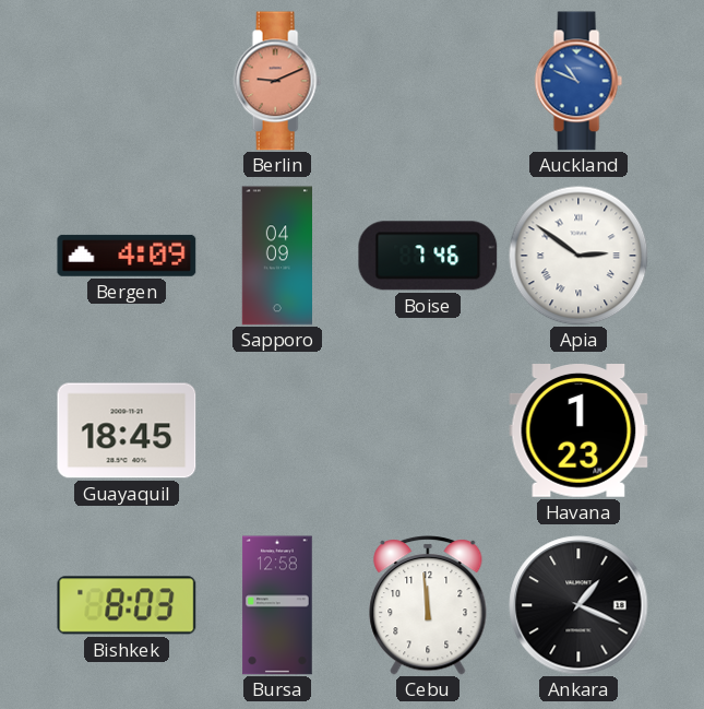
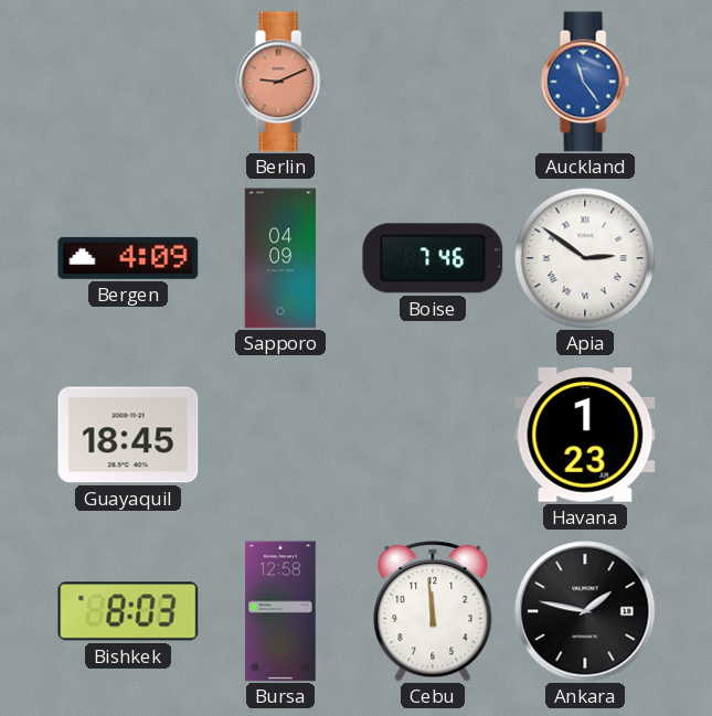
Auckland: 10:49 -> 11:24
Ankara: 1:19 -> 1:47
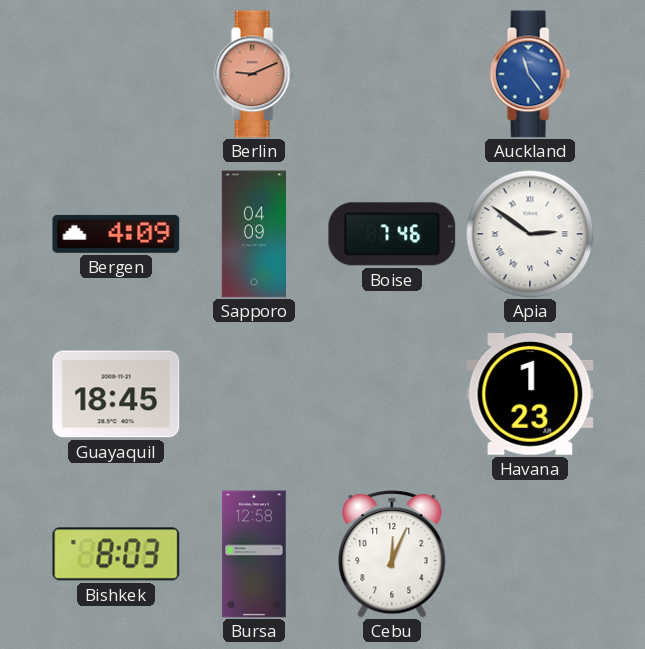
Cebu: 11:59 -> 12:04
Ankara: 1:47 -> none
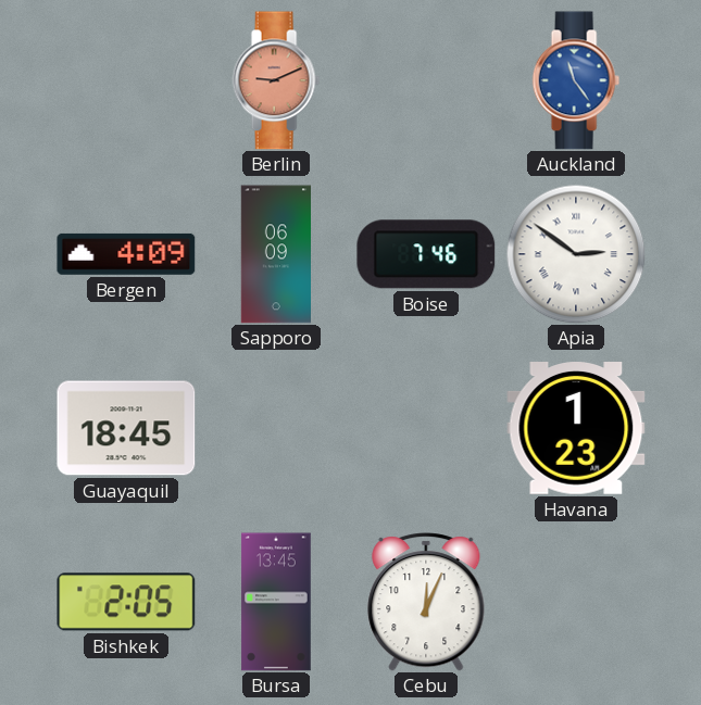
Sapporo: 04:09 -> 06:09
Bishkek: 8:03 -> 2:05
Bursa: 12:58 -> 13:45
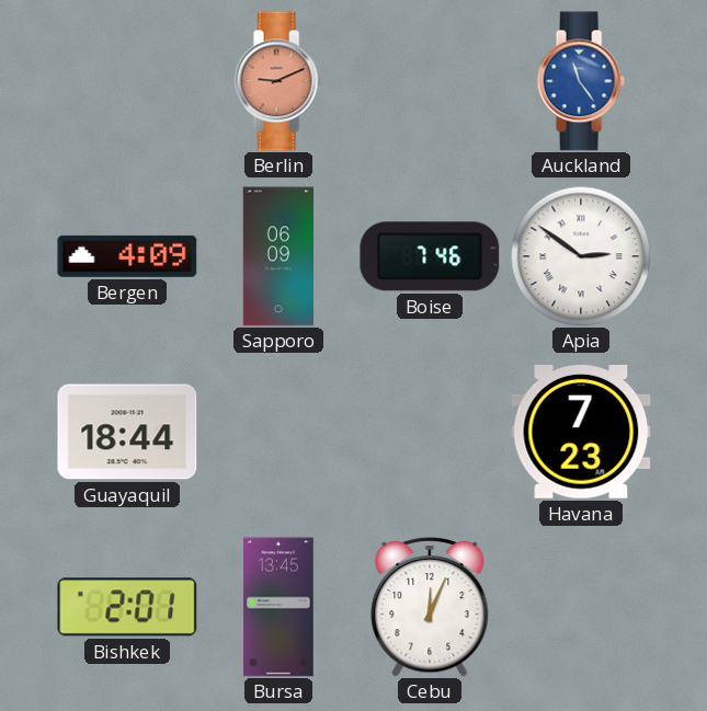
Guayaquil: 18:45 -> 18:44
Havana: 1:23 -> 7:23
Bishkek: 2:05 -> 2:01
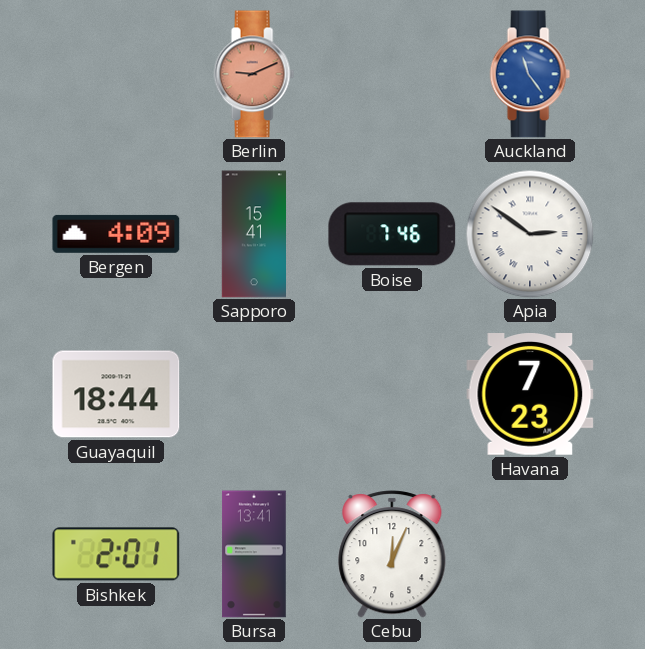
Sapporo: 06:09 -> 15:41
Bursa: 13:45 -> 13:41
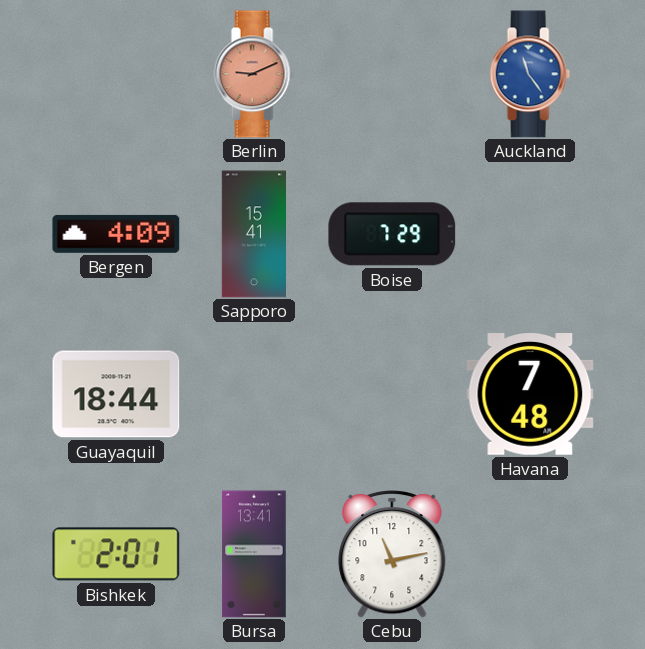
Boise: 7:46 -> 7:29
Apia: 2:51 -> none
Havana: 7:23 -> 7:48
Cebu: 12:04 -> 11:13
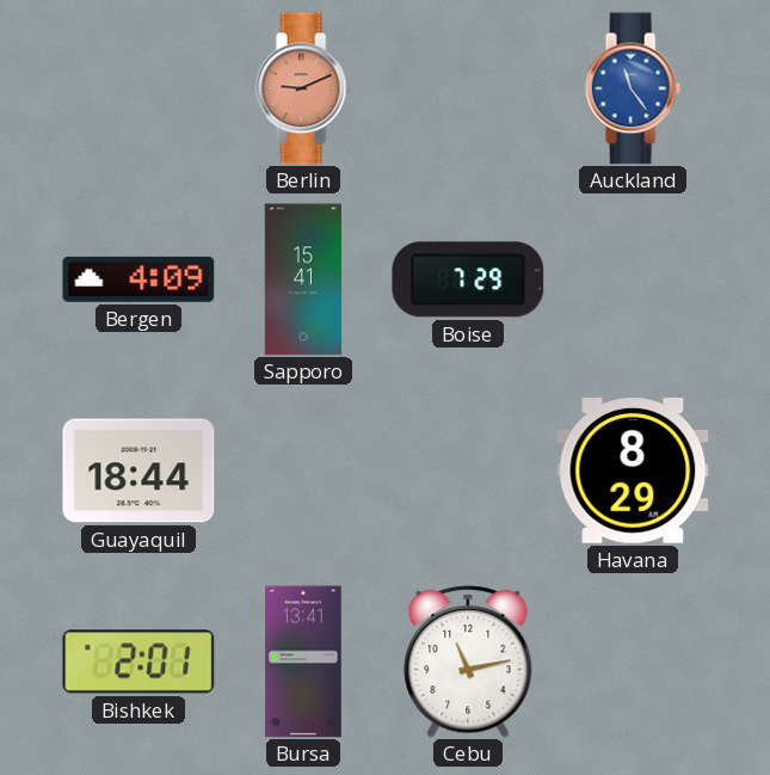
Havana: 7:48 -> 8:29
